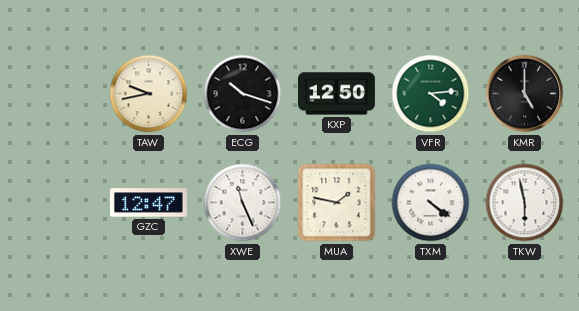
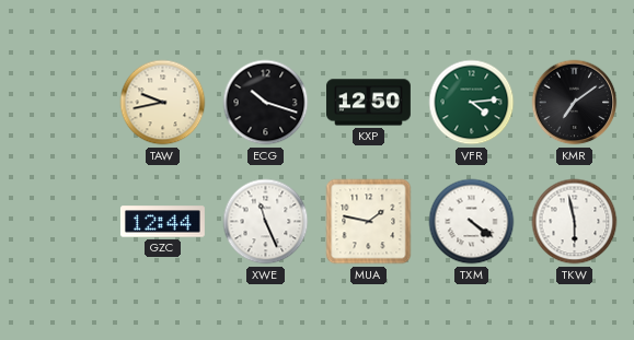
KMR: 5:00 -> 7:09
GZC: 12:47 -> 12:44
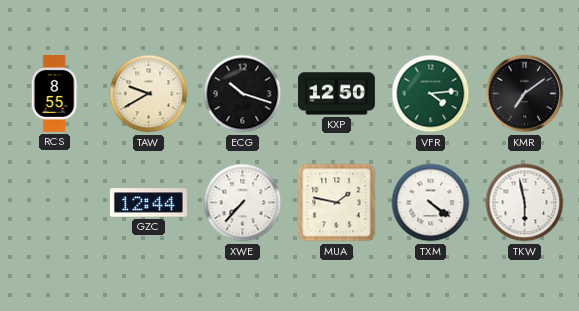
RCS: none -> 8:55
TAW: 9:43 -> 9:40
XWE: 11:26 -> 7:37
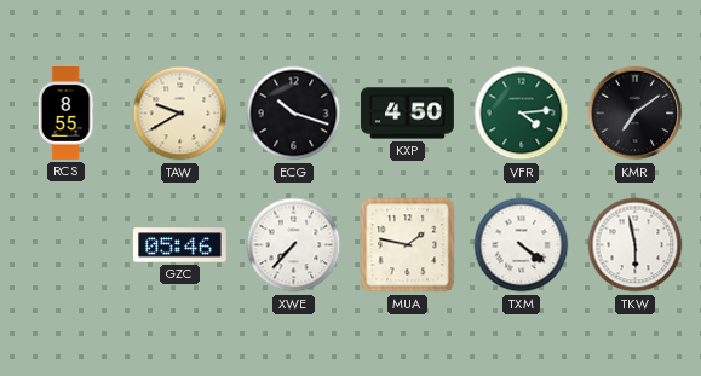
KXP: 12:50 -> 4:50
GZC: 12:44 -> 05:46
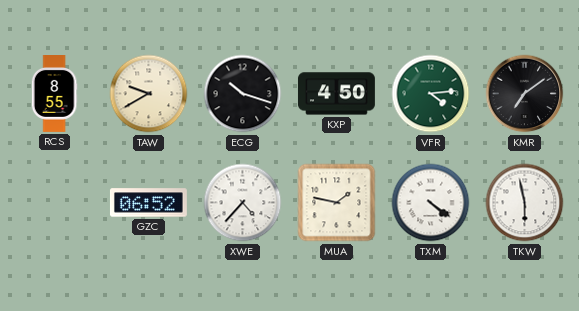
GZC: 05:46 -> 06:52
XWE: 7:37 -> 4:37
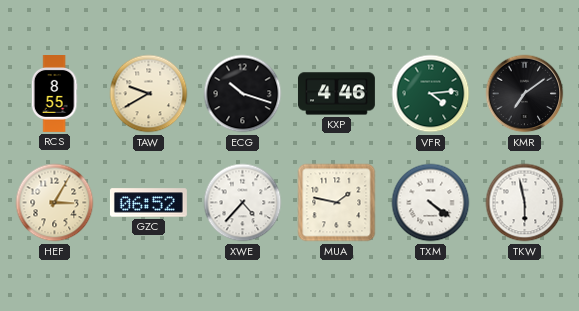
KXP: 4:50 -> 4:46
HEF: none -> 3:05
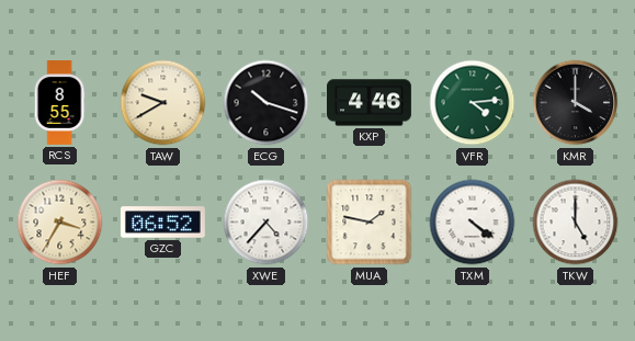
KMR: 7:09 -> 4:00
HEF: 3:05 -> 3:35
TKW: 5:58 -> 5:00
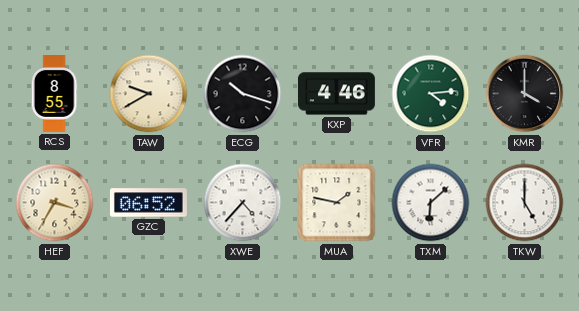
TXM: 4:21 -> 6:08
